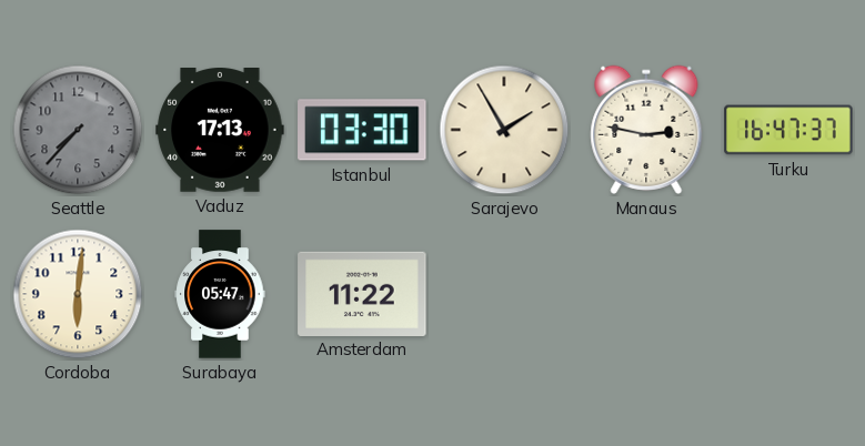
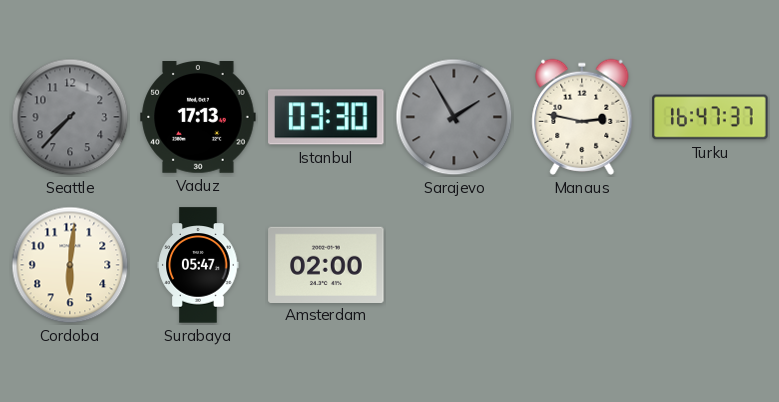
Sarajevo dial: cream -> grey
Amsterdam: 11:22 -> 02:00
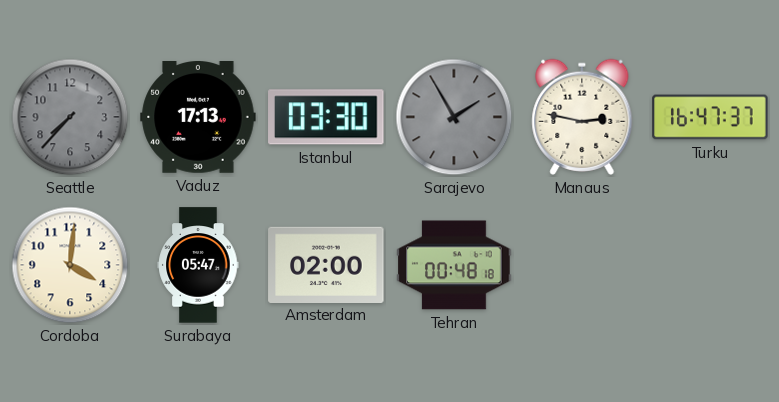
Cordoba: 6:01 -> 4:01
Tehran: none -> 00:48
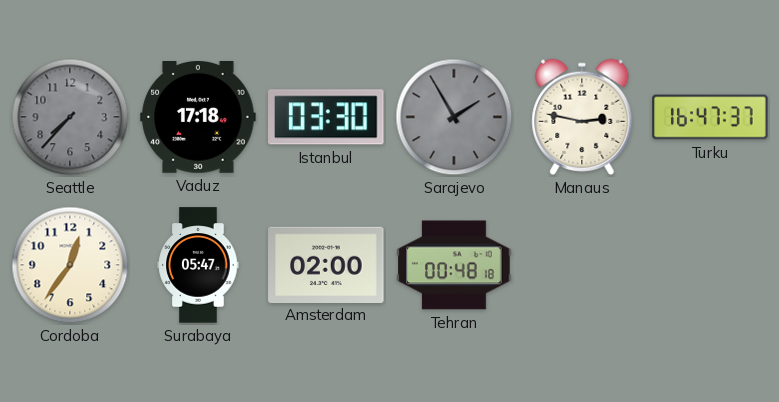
Vaduz: 17:13 -> 17:18
Cordoba: 4:01 -> 12:36
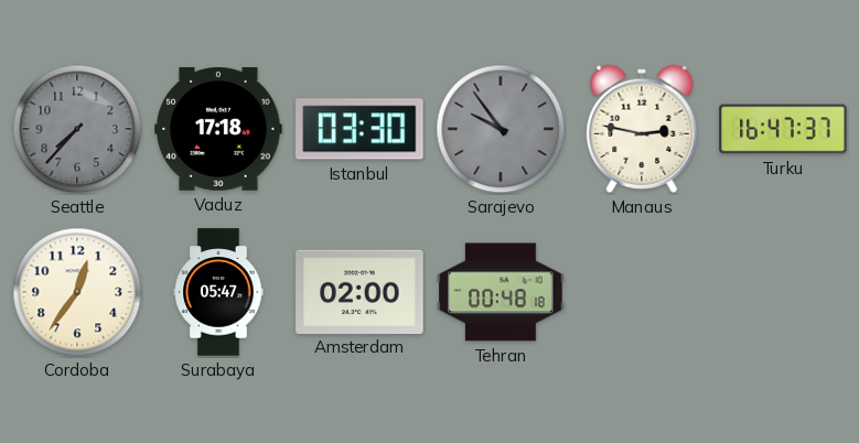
Sarajevo: 1:55 -> 9:54
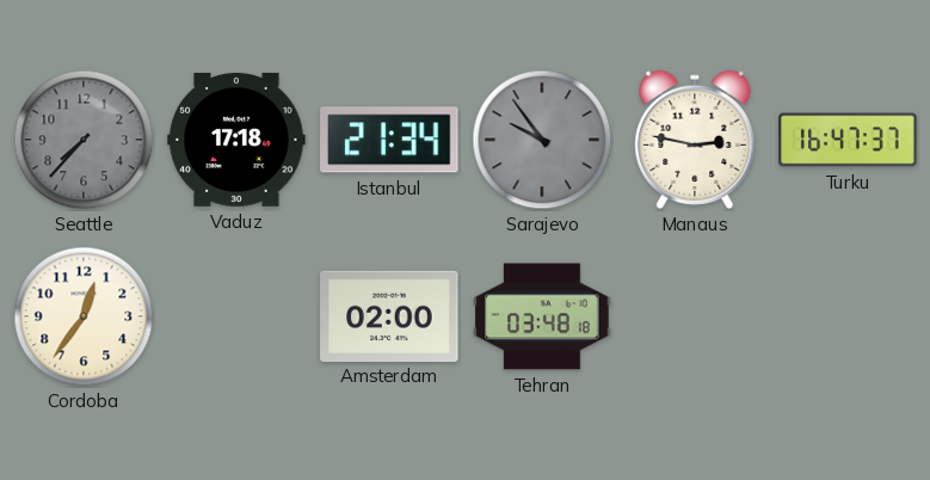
Istanbul: 03:30 -> 21:34
Surabaya: 05:47 -> none
Tehran: 00:48 -> 03:48
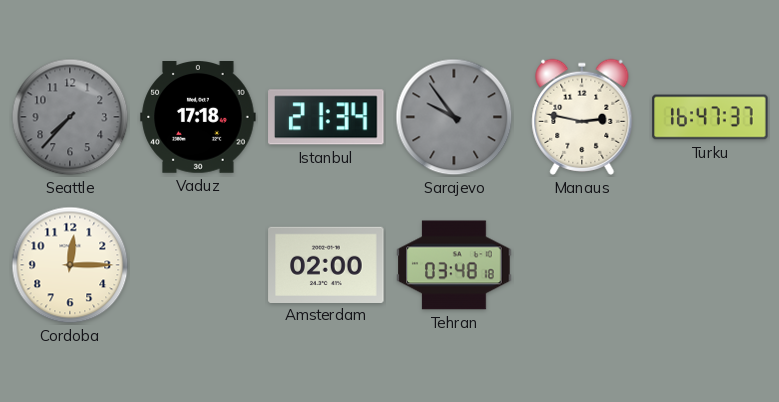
Cordoba: 12:36 -> 12:15
